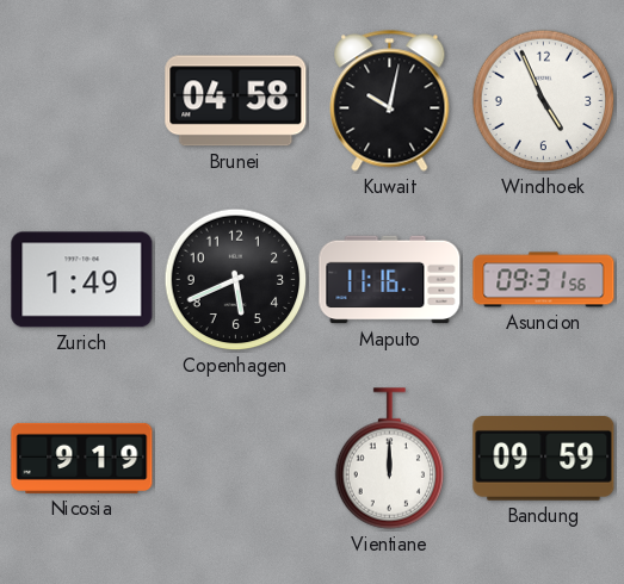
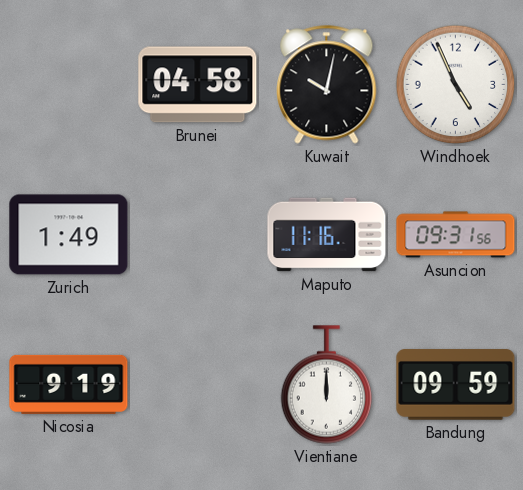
Copenhagen: 5:41 -> none
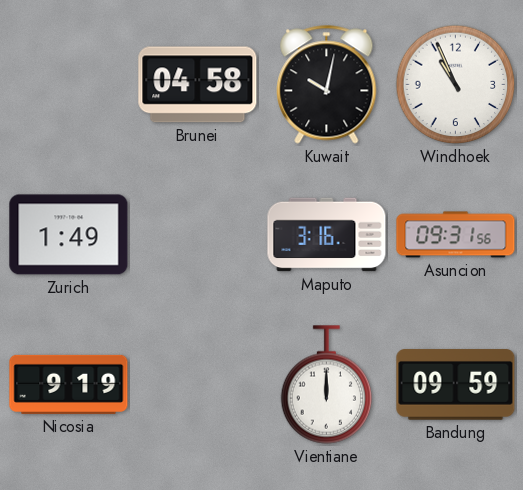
Windhoek: 4:56 -> 10:56
Maputo: 11:16 -> 3:16
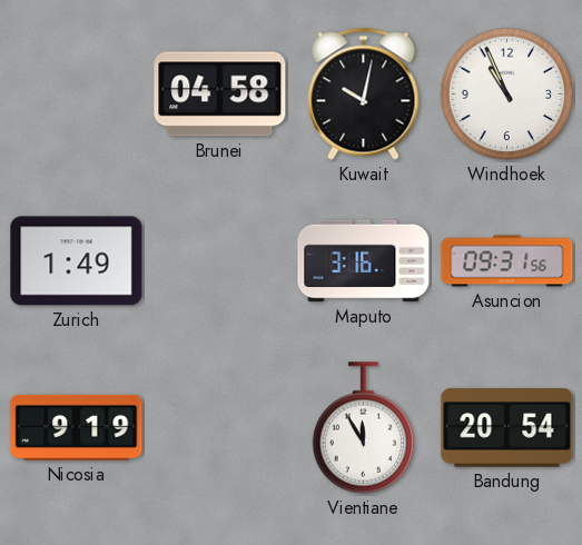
Vientiane: 12:00 -> 11:55
Bandung: 09:59 -> 20:54
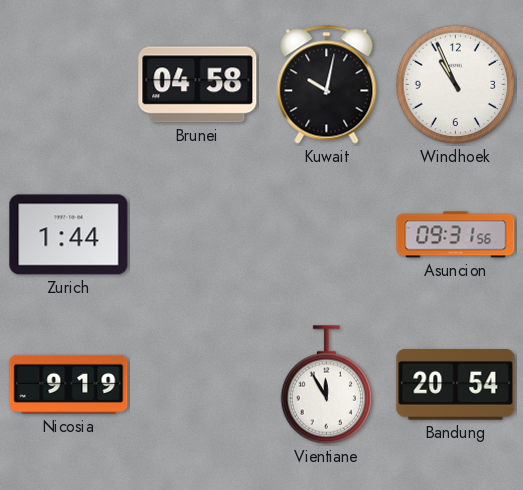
Zurich: 1:49 -> 1:44
Maputo: 3:16 -> none
